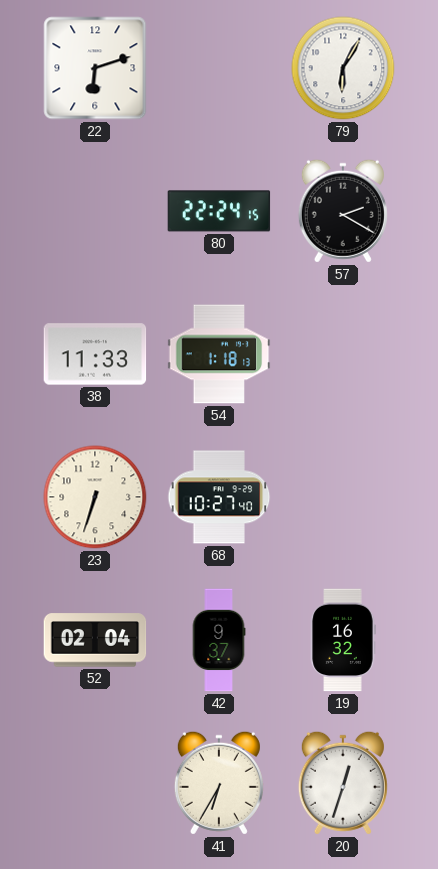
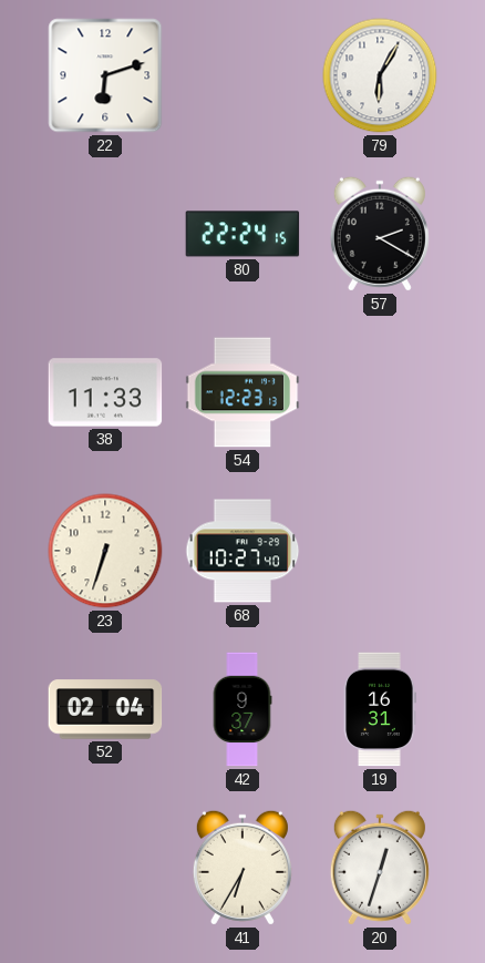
54: 1:18 -> 12:23
19: 16:32 -> 16:31
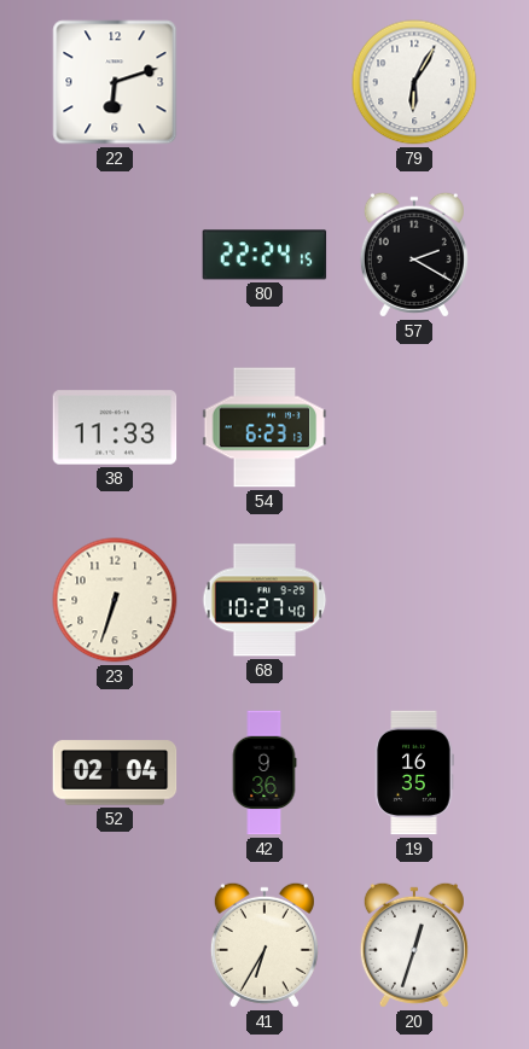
54: 12:23 -> 6:23
42: 9:37 -> 9:36
19: 16:31 -> 16:35
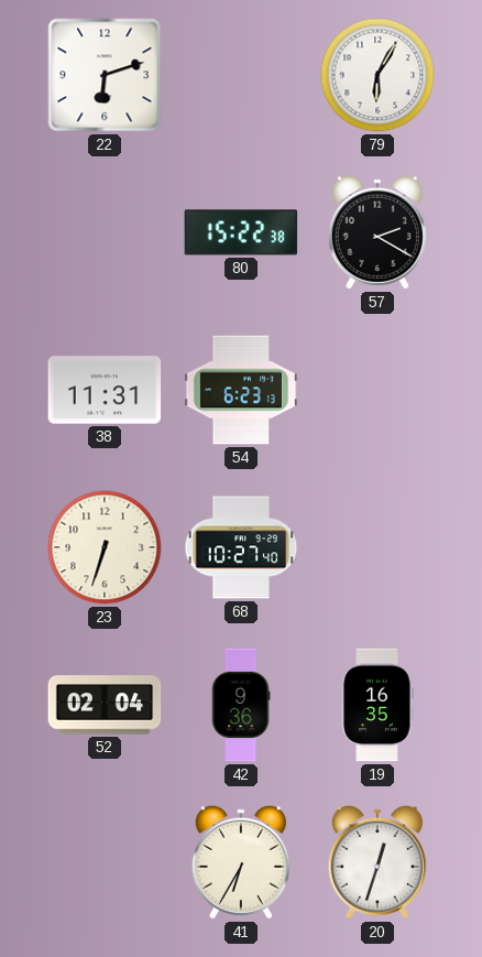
80: 22:24 -> 15:22
38: 11:33 -> 11:31
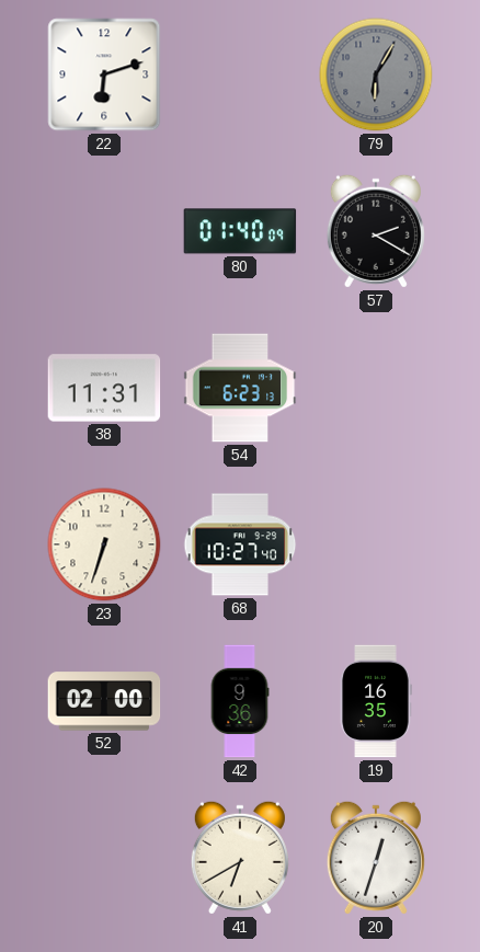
79 dial: white -> grey
80: 15:22 -> 01:40
52: 02:04 -> 02:00
41: 6:35 -> 6:40
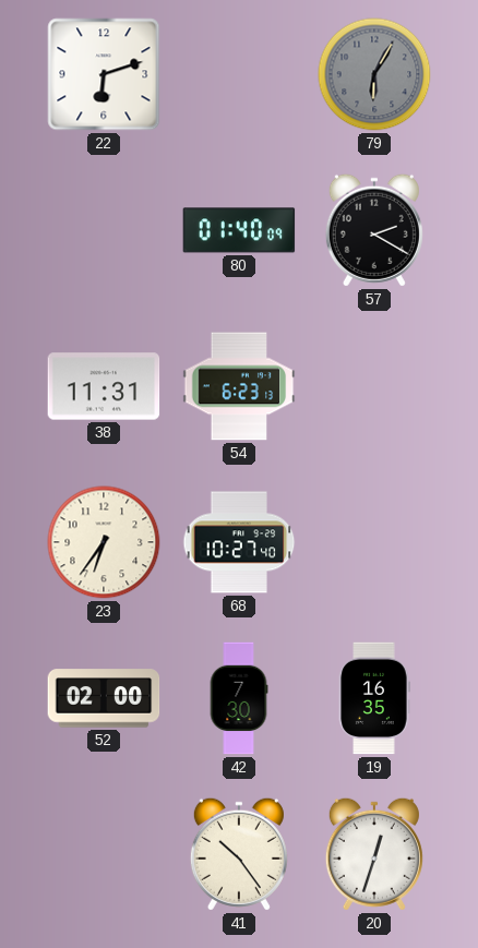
23: 6:33 -> 6:36
42: 9:36 -> 7:30
41: 6:40 -> 10:24
